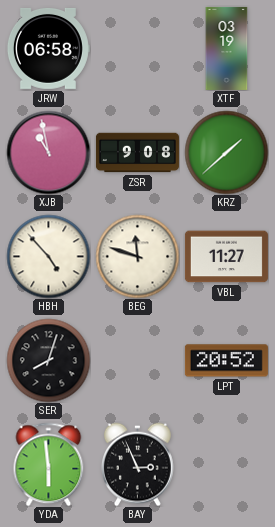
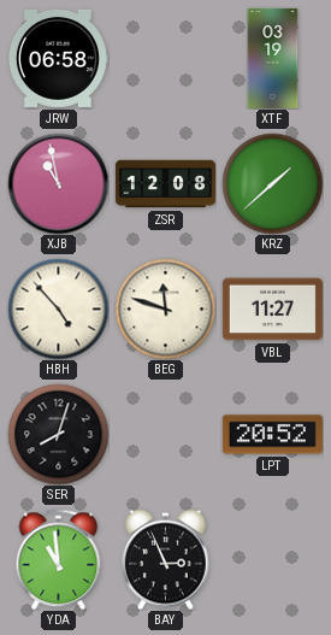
ZSR: 9:08 -> 12:08
YDA: 5:59 -> 10:59
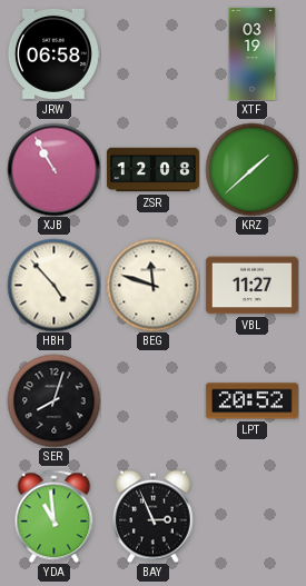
XJB: 10:58 -> 10:55
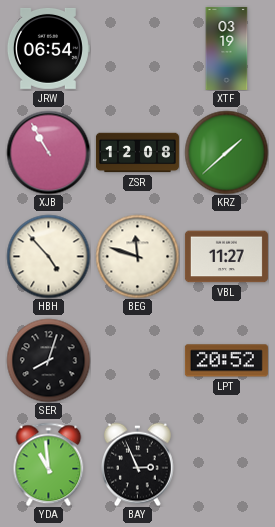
JRW: 06:58 -> 06:54
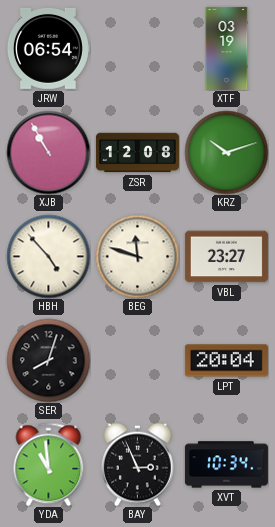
KRZ: 1:38 -> 10:12
VBL: 11:27 -> 23:27
LPT: 20:52 -> 20:04
XVT: none -> 10:34
